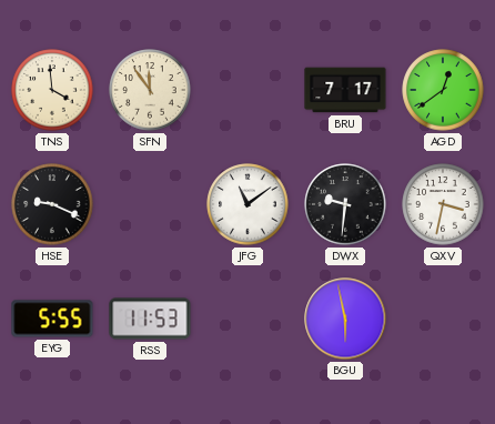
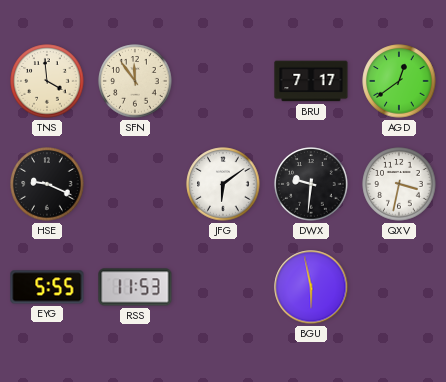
JFG: 11:09 -> 6:09
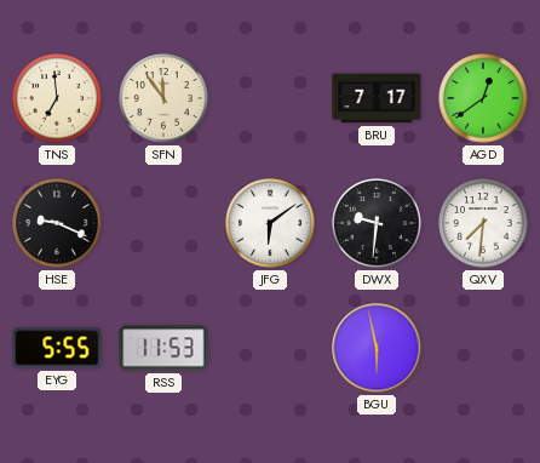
TNS: 3:59 -> 6:59
QXV: 3:32 -> 7:31
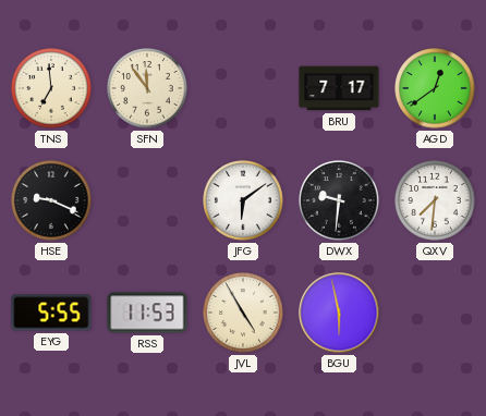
JVL: none -> 4:55
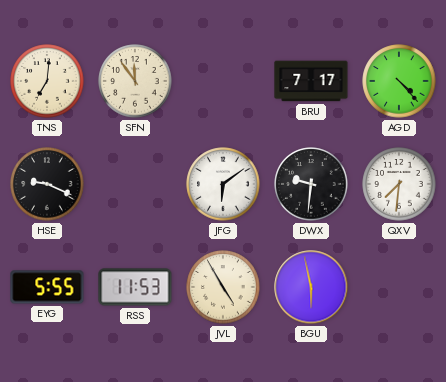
TNS: 6:59 -> 7:01
AGD: 12:39 -> 4:23
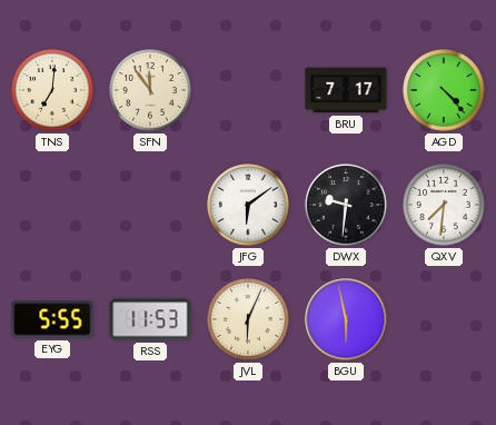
HSE: 9:19 -> none
JVL: 4:55 -> 6:04
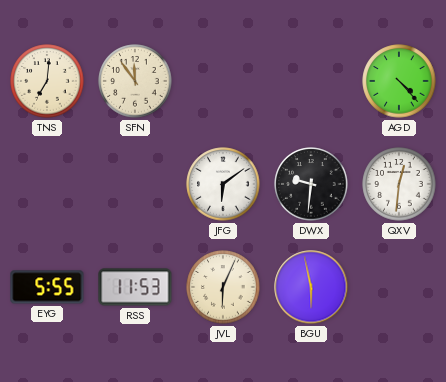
BRU: 7:17 -> none
QXV: 7:31 -> 12:31
